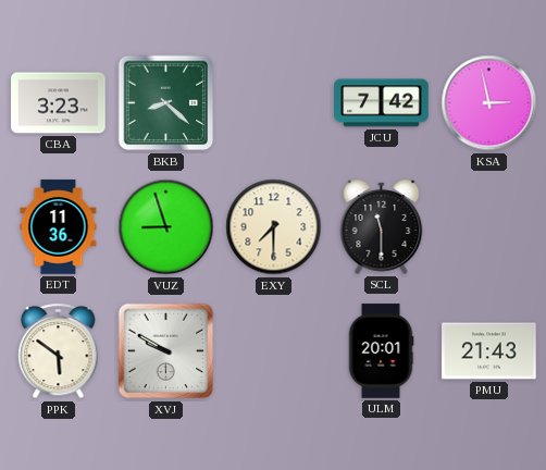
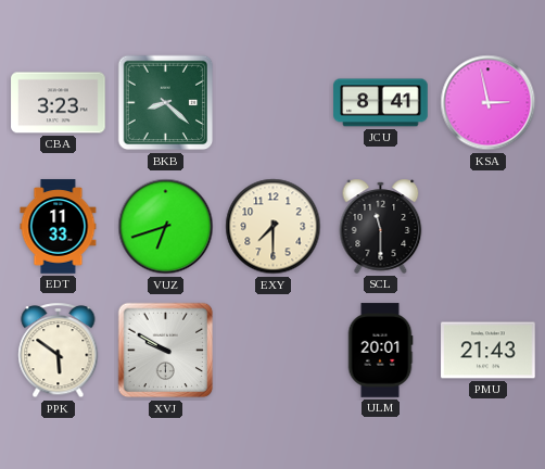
JCU: 7:42 -> 8:41
EDT: 11:36 -> 11:33
VUZ: 8:57 -> 6:42
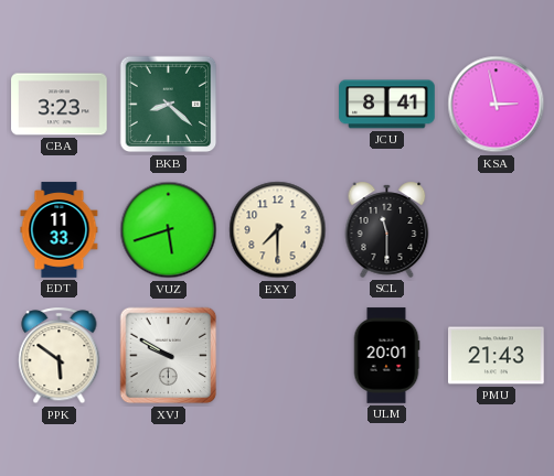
VUZ: 6:42 -> 5:42
